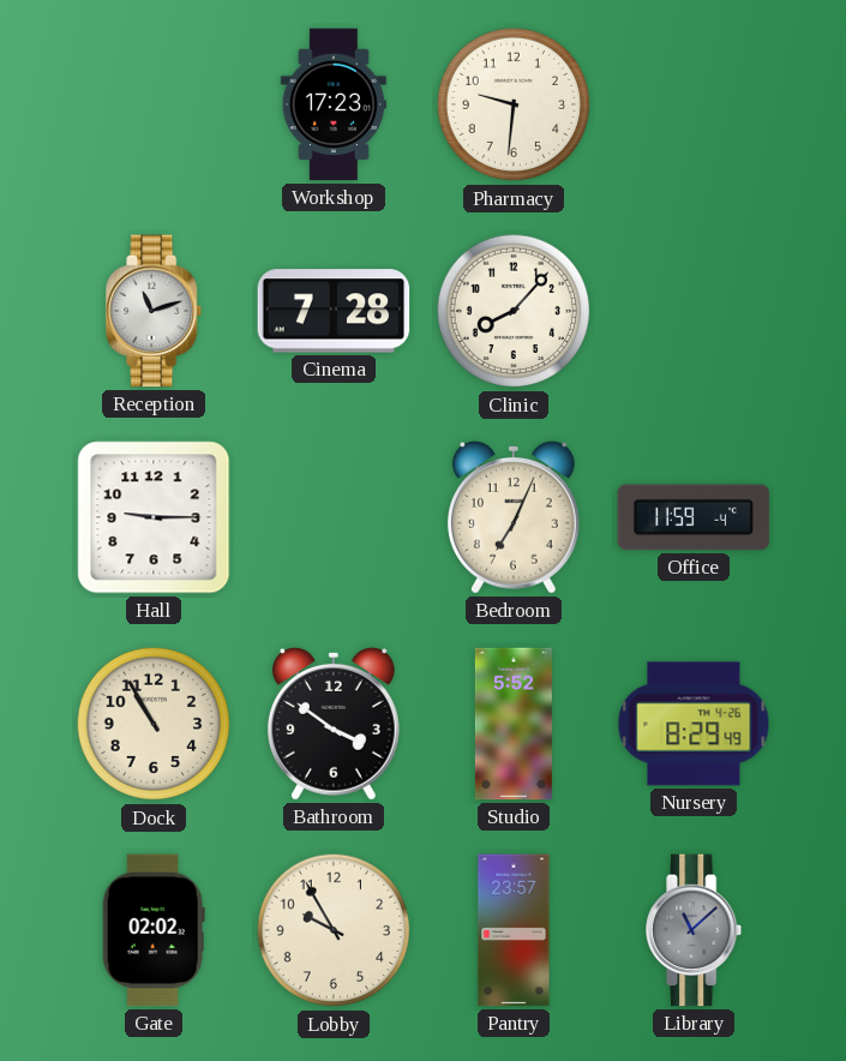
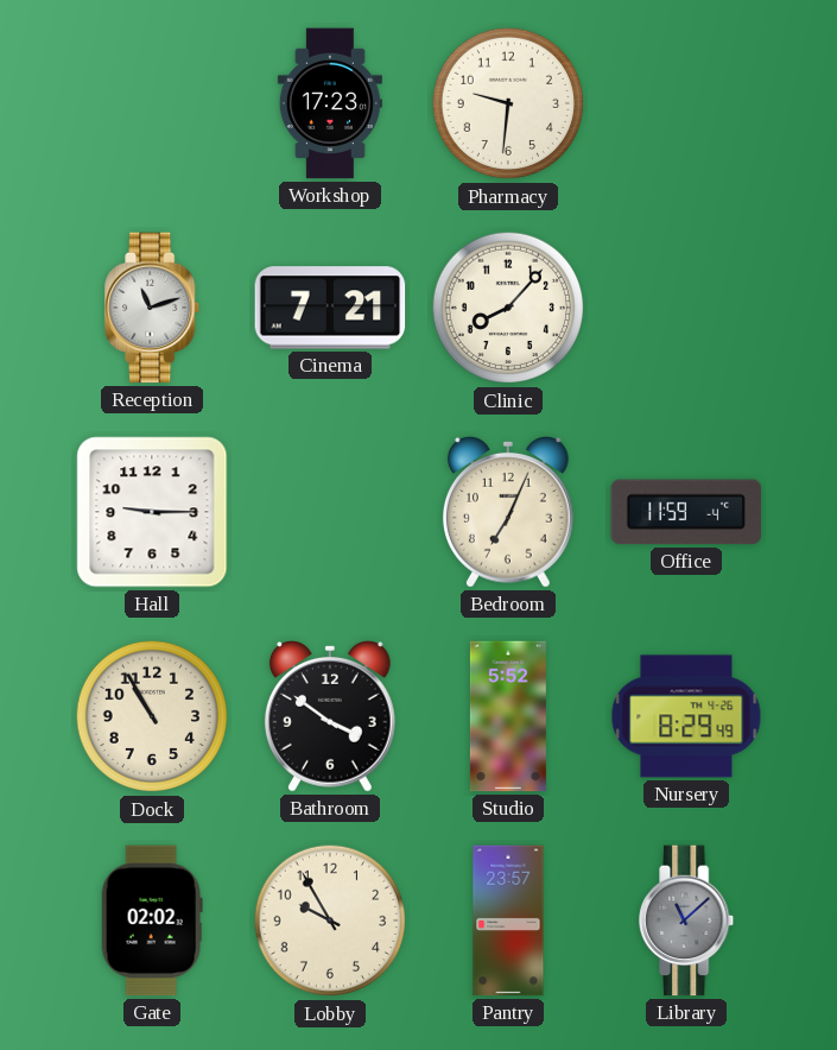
Cinema: 7:28 -> 7:21
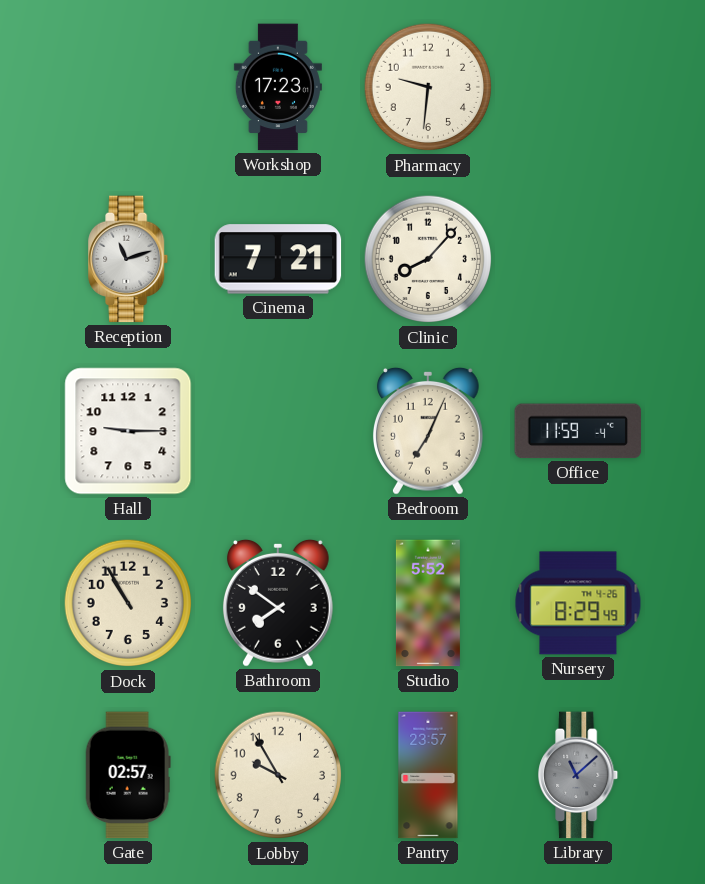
Bathroom: 3:51 -> 7:51
Gate: 02:02 -> 02:57
